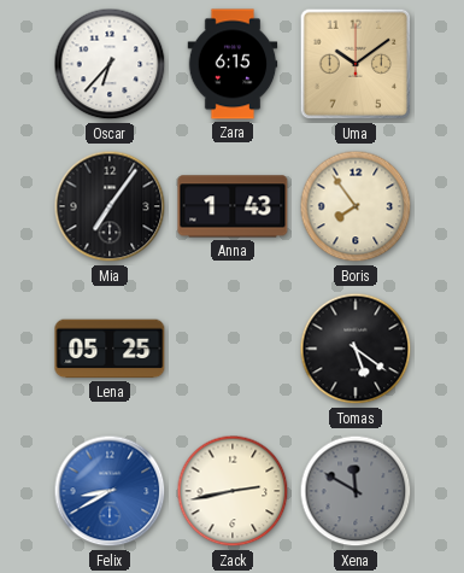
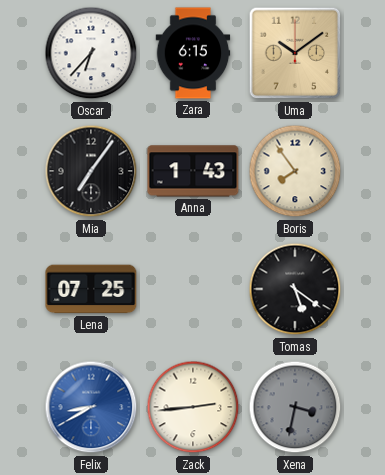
Lena: 05:25 -> 07:25
Zack: 2:43 -> 2:44
Xena: 11:50 -> 3:32
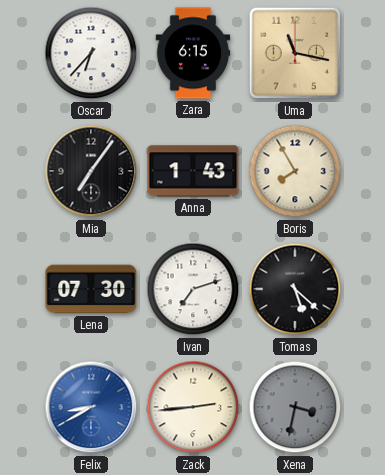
Uma: 10:09 -> 11:17
Boris: 7:54 -> 7:55
Lena: 07:25 -> 07:30
Ivan: none -> 7:12
Tomas: 5:21 -> 5:22
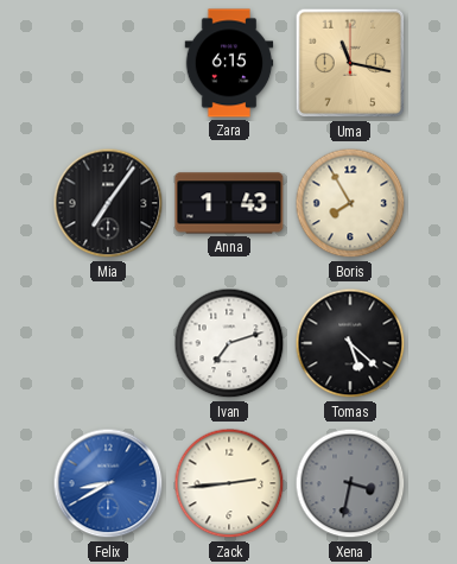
Oscar: 6:37 -> none
Lena: 07:30 -> none
